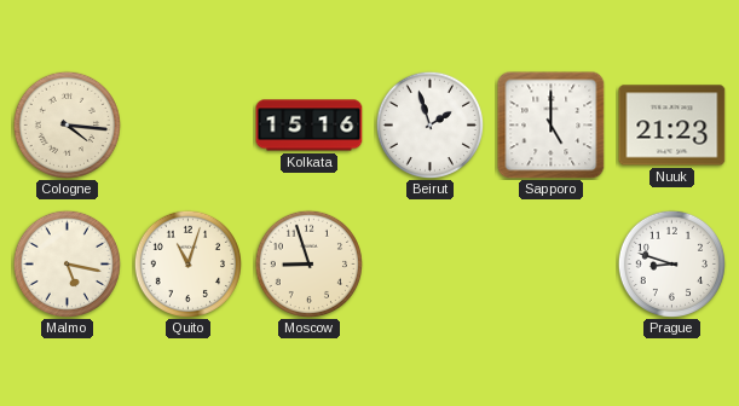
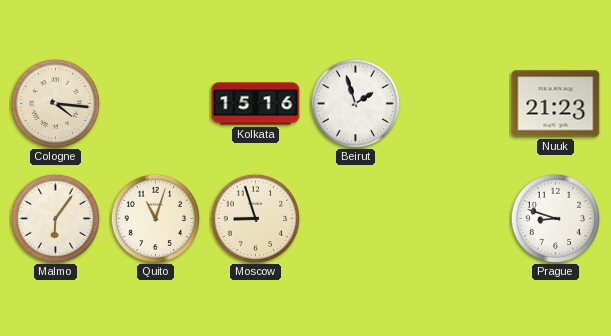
Sapporo: 5:00 -> none
Malmo: 5:17 -> 6:06
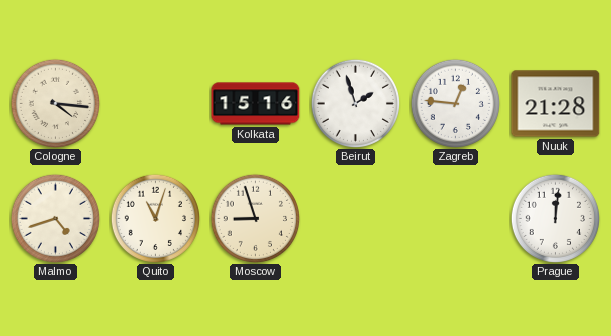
Zagreb: none -> 12:46
Nuuk: 21:23 -> 21:28
Malmo: 6:06 -> 4:42
Prague: 8:48 -> 12:01
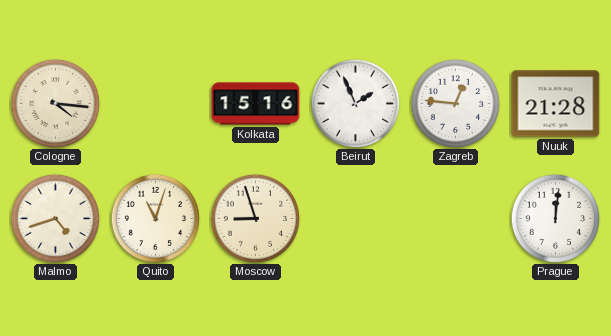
Beirut: 1:57 -> 1:56
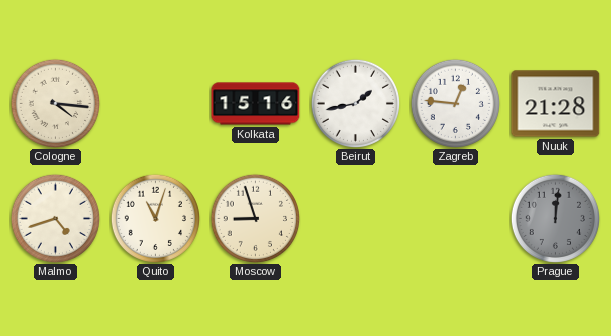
Beirut: 1:56 -> 1:43
Prague dial: white -> grey
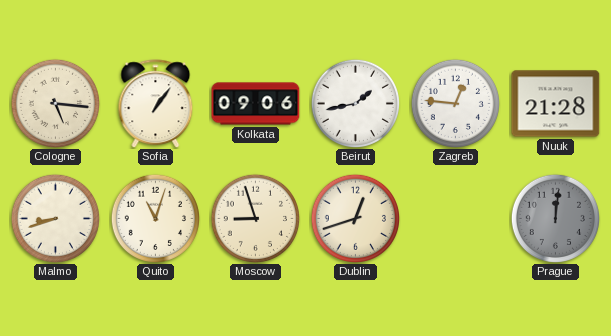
Cologne: 4:16 -> 5:16
Sofia: none -> 1:06
Kolkata: 15:16 -> 09:06
Malmo: 4:42 -> 8:42
Dublin: none -> 12:42
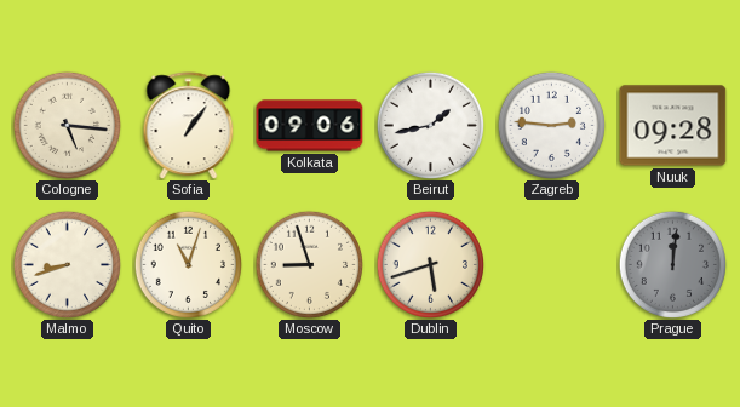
Zagreb: 12:46 -> 2:46
Nuuk: 21:28 -> 09:28
Dublin: 12:42 -> 5:42
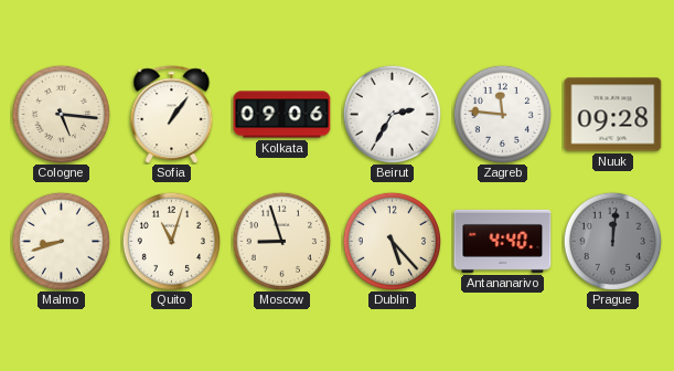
Beirut: 1:43 -> 2:35
Zagreb: 2:46 -> 11:46
Dublin: 5:42 -> 5:23
Antananarivo: none -> 4:40
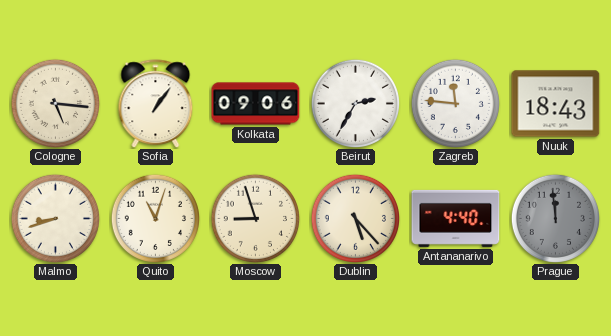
Nuuk: 09:28 -> 18:43
Prague: 12:01 -> 11:59
